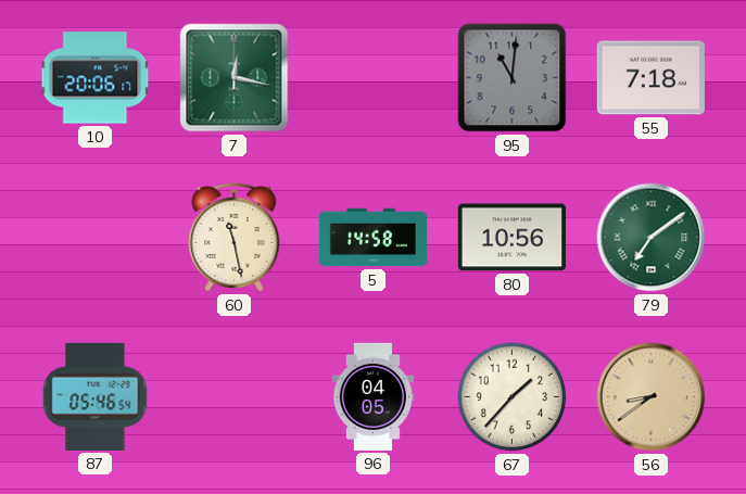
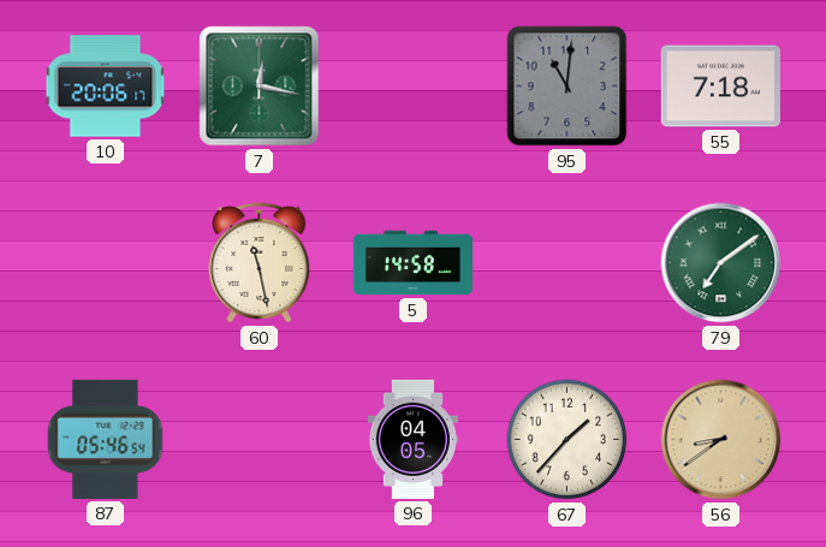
80: 10:56 -> none
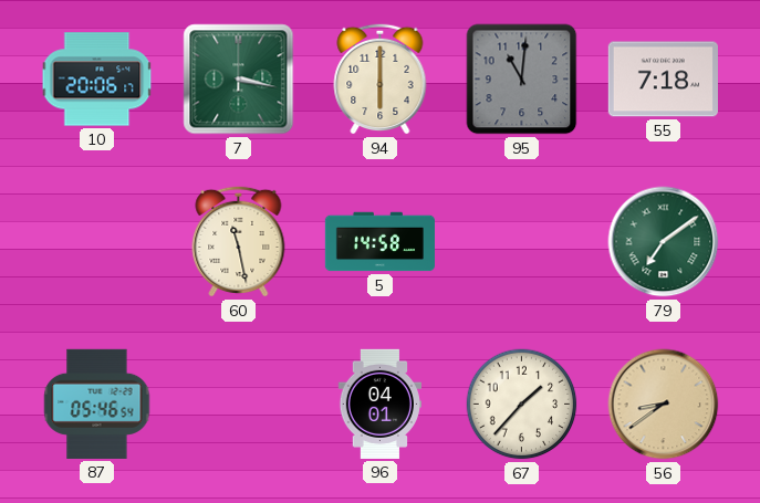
7: 12:17 -> 3:17
94: none -> 6:00
96: 04:05 -> 04:01
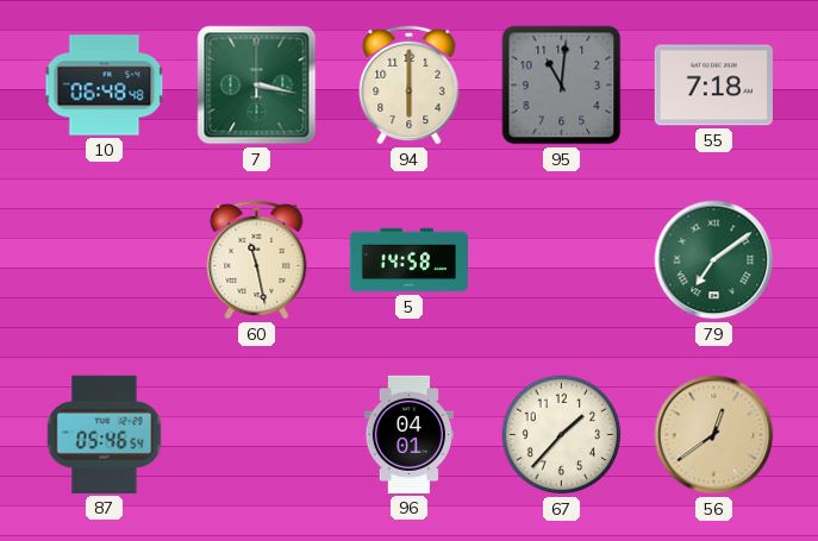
10: 20:06 -> 06:48
56: 8:39 -> 12:39
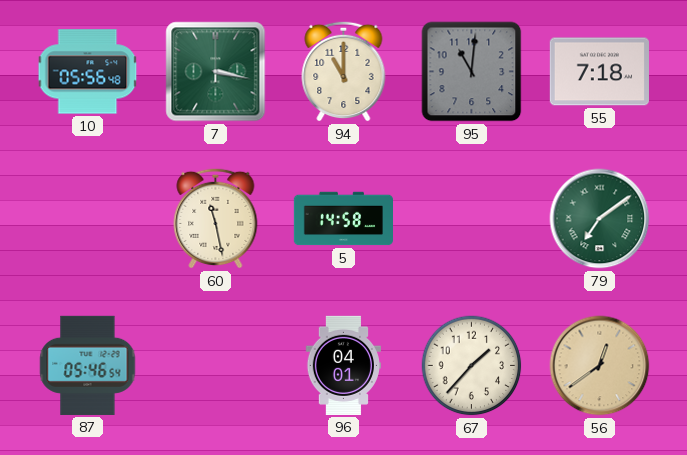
10: 06:48 -> 05:56
94: 6:00 -> 11:00
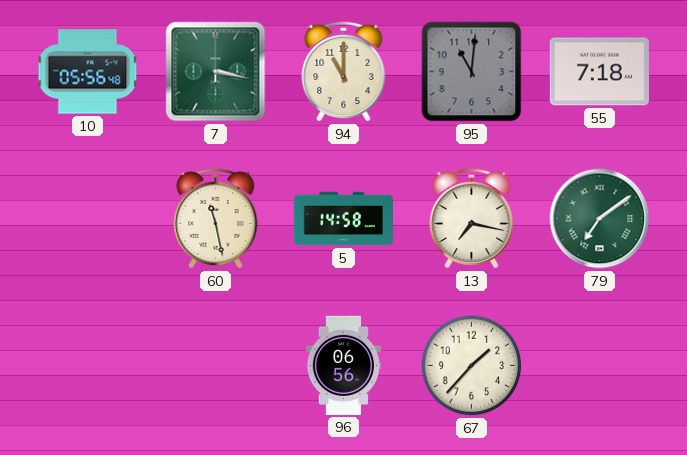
13: none -> 7:17
87: 05:46 -> none
96: 04:01 -> 06:56
56: 12:39 -> none
